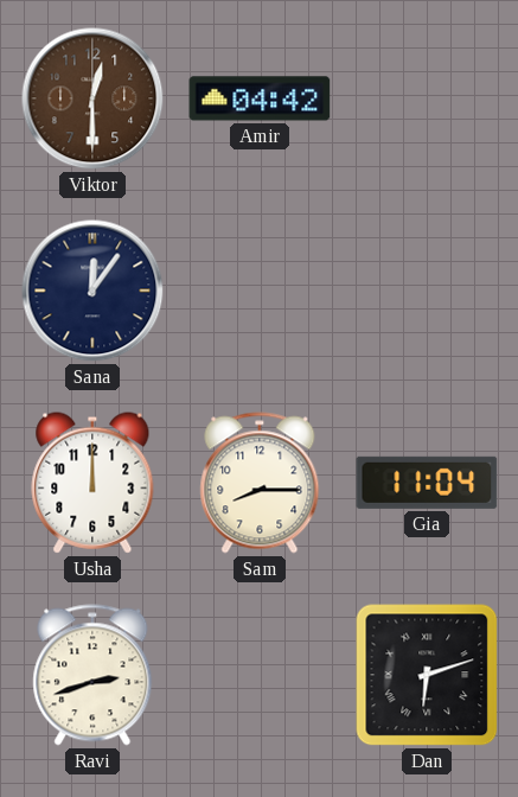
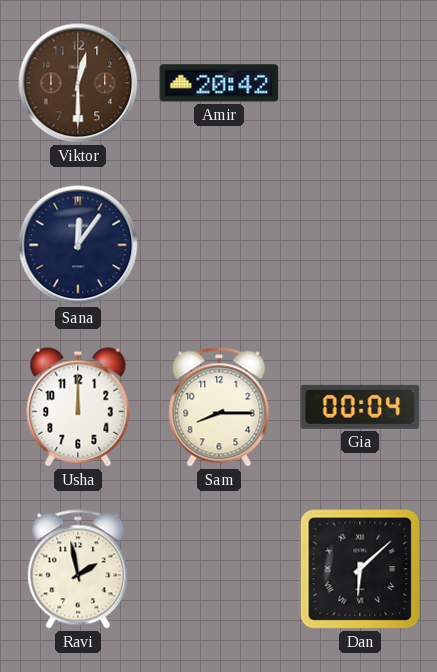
Amir: 04:42 -> 20:42
Gia: 11:04 -> 00:04
Ravi: 2:42 -> 1:58
Dan: 6:12 -> 6:08
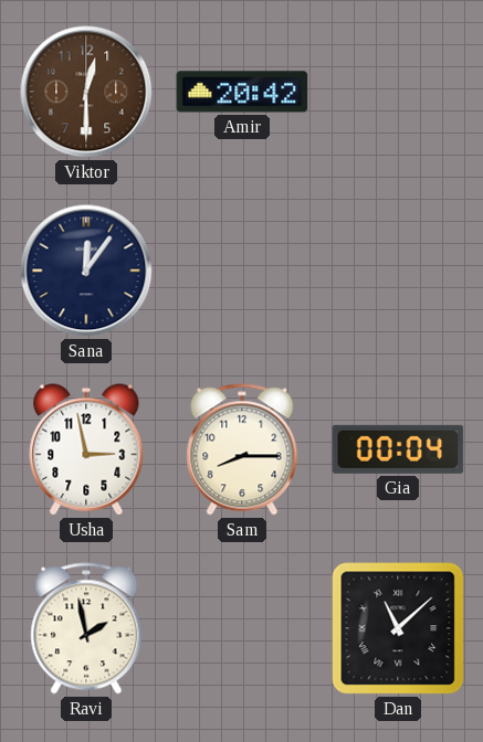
Usha: 12:00 -> 2:58
Dan: 6:08 -> 11:08
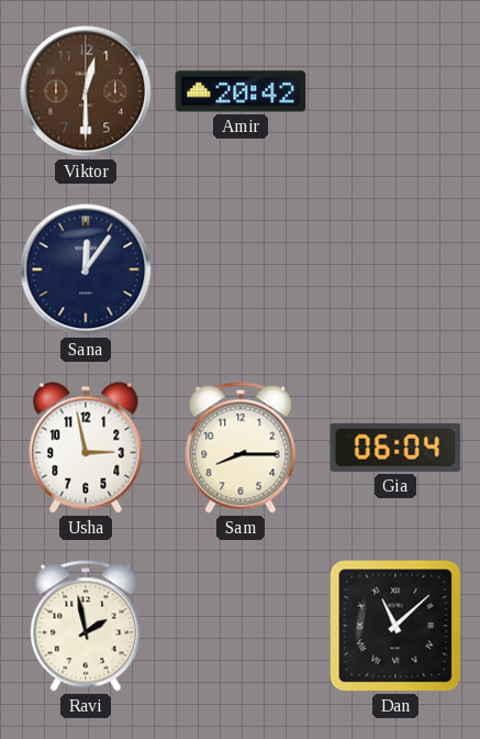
Gia: 00:04 -> 06:04
